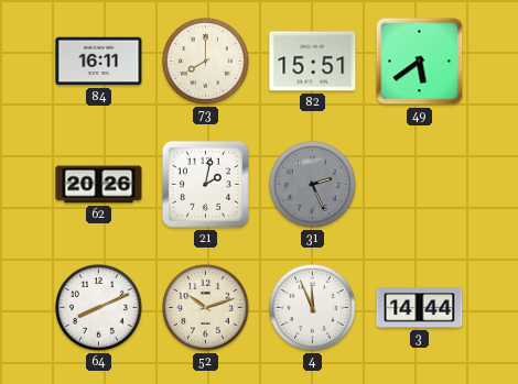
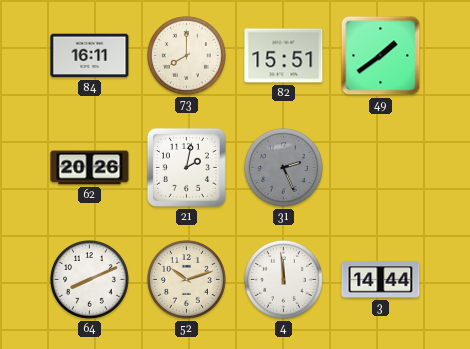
49: 5:39 -> 1:39
4: 11:56 -> 11:59
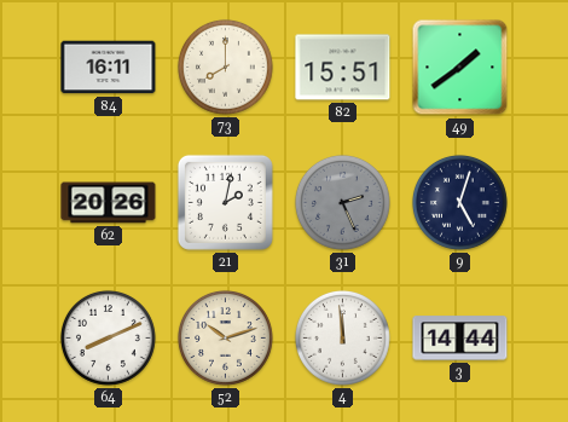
9: none -> 5:03
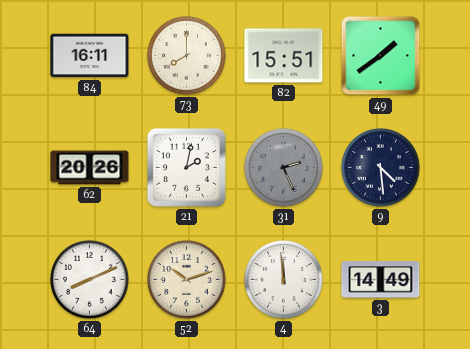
9: 5:03 -> 4:29
3: 14:44 -> 14:49
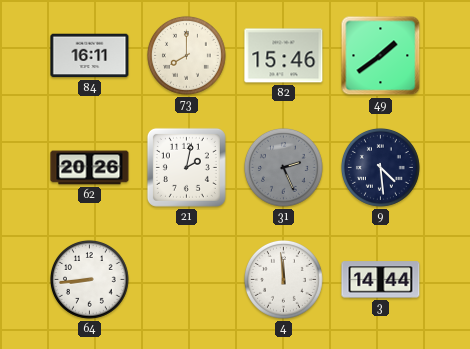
82: 15:51 -> 15:46
64: 8:11 -> 8:44
52: 10:12 -> none
3: 14:49 -> 14:44
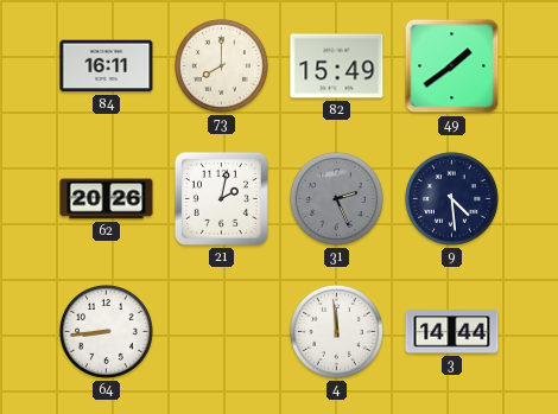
82: 15:46 -> 15:49
